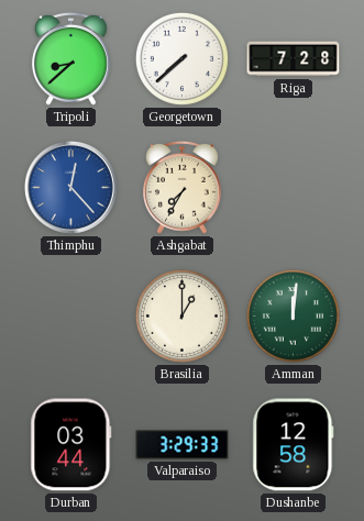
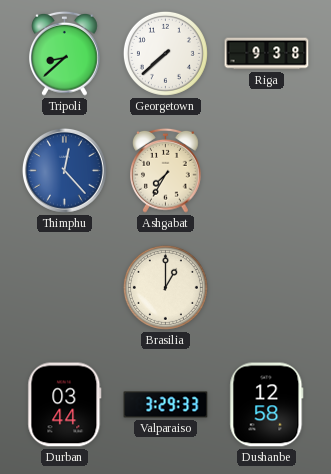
Riga: 7:28 -> 9:38
Amman: 12:01 -> none
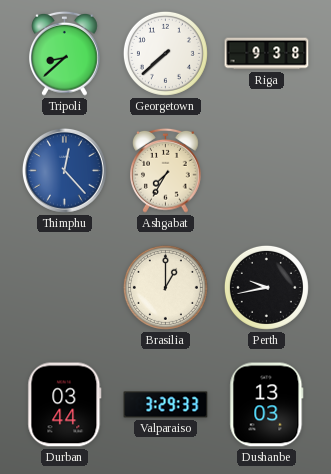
Perth: none -> 9:43
Dushanbe: 12:58 -> 13:03
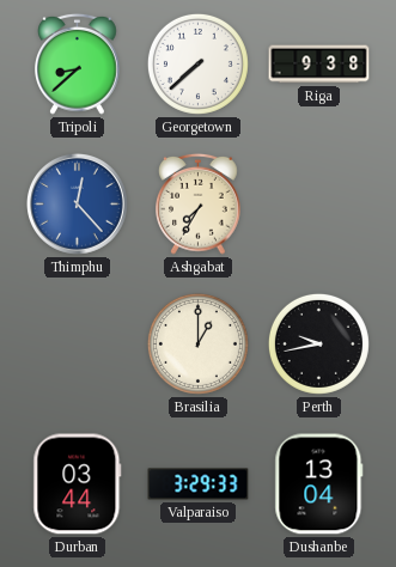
Dushanbe: 13:03 -> 13:04
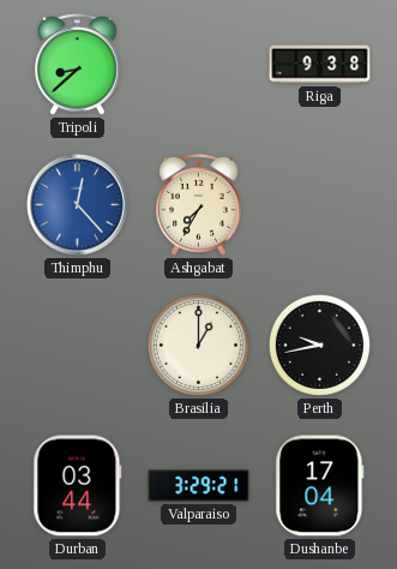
Georgetown: 7:38 -> none
Valparaiso: 3:29:33 -> 3:29:21
Dushanbe: 13:04 -> 17:04
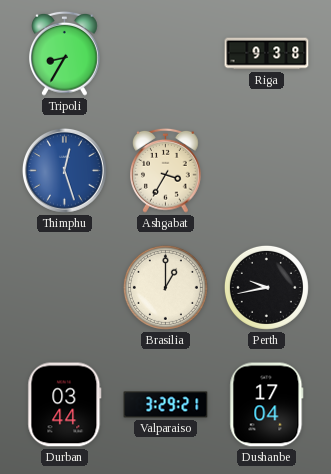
Tripoli: 8:38 -> 8:35
Thimphu: 12:23 -> 12:27
Ashgabat: 7:35 -> 3:35
